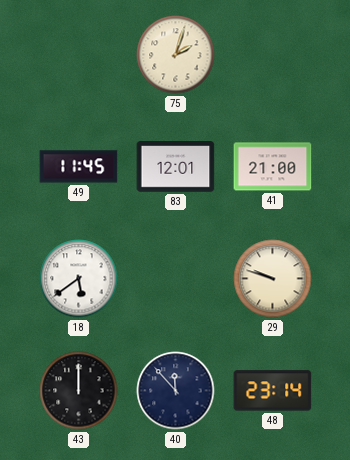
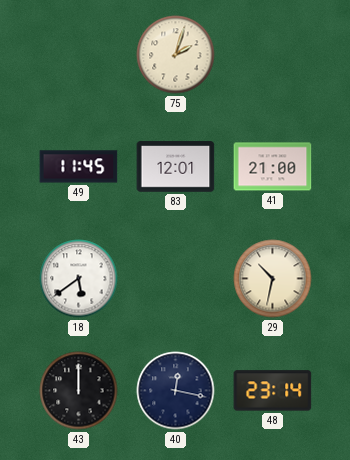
29: 9:48 -> 10:32
40: 11:53 -> 12:17
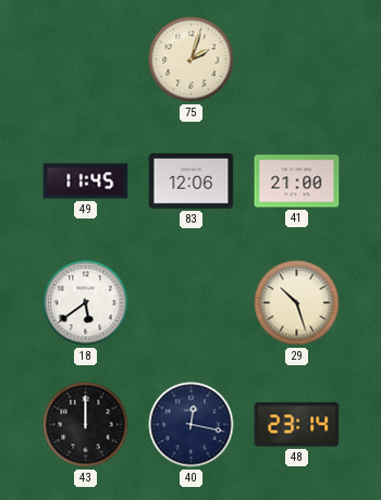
83: 12:01 -> 12:06
29: 10:32 -> 10:27
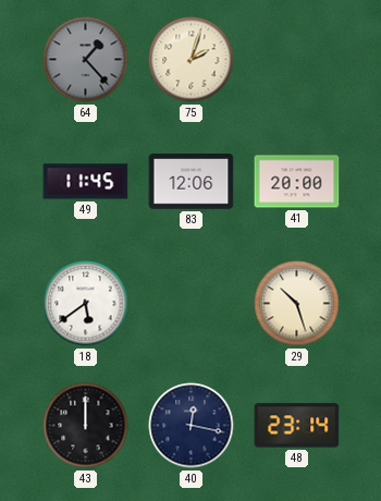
64: none -> 1:23
41: 21:00 -> 20:00
